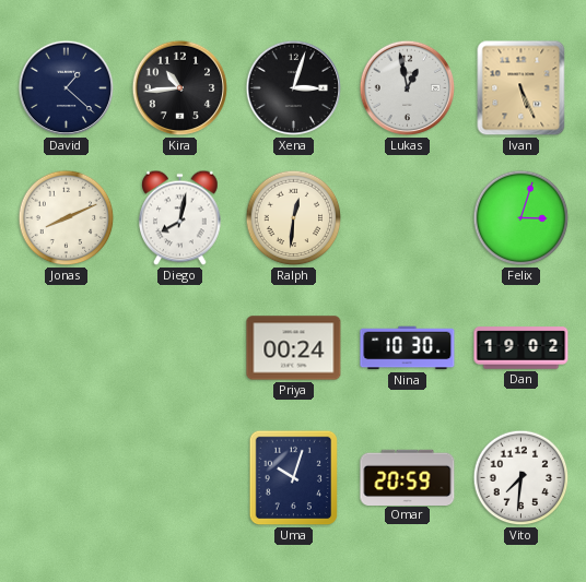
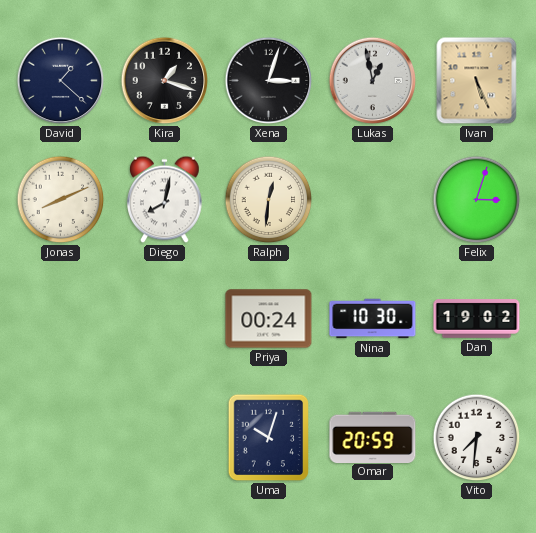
Kira: 10:44 -> 1:18
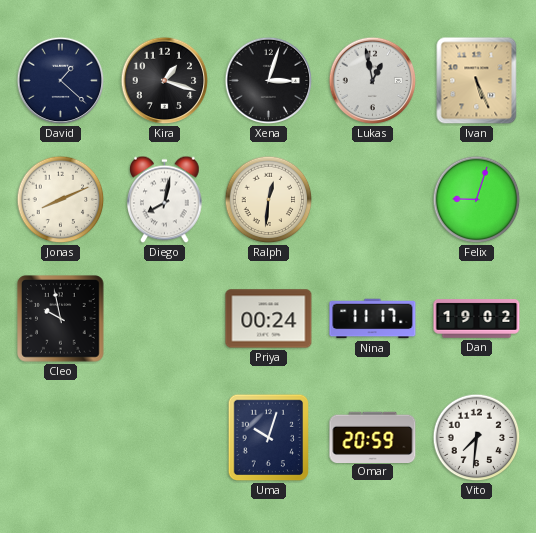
Felix: 3:03 -> 9:03
Cleo: none -> 9:58
Nina: 10:30 -> 11:17
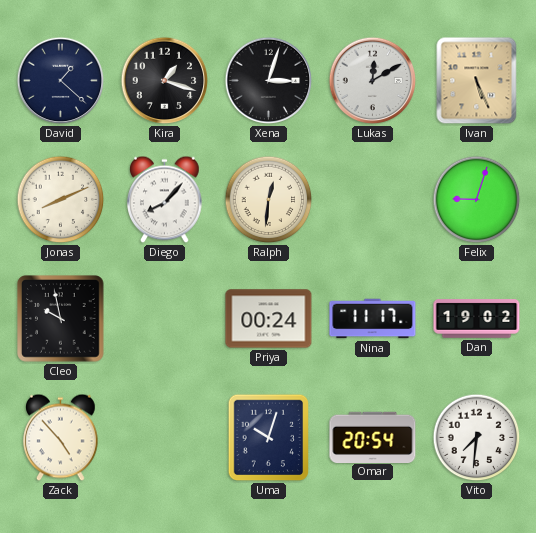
Lukas: 12:58 -> 12:10
Diego: 8:02 -> 8:07
Zack: none -> 4:53
Omar: 20:59 -> 20:54
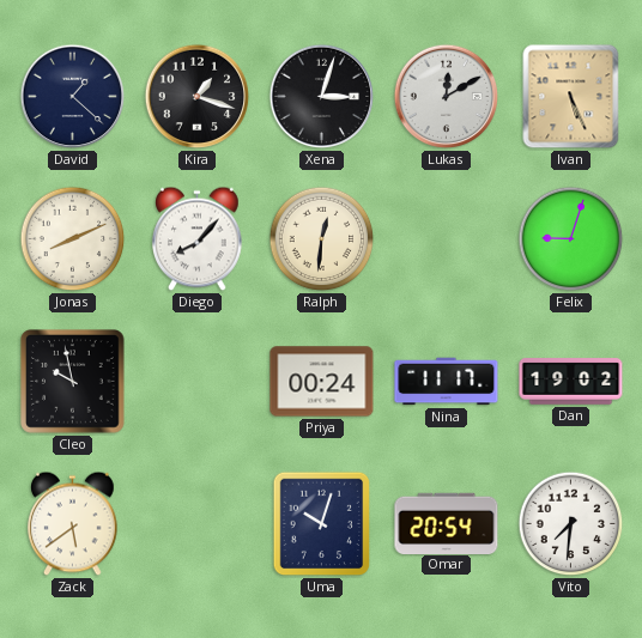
Zack: 4:53 -> 5:39
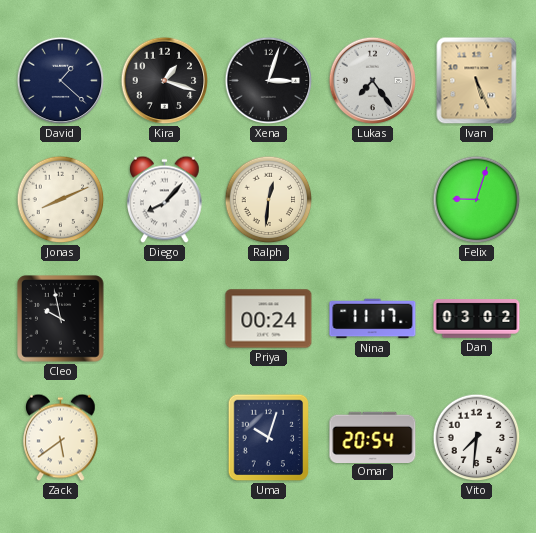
Lukas: 12:10 -> 7:24
Dan: 19:02 -> 03:02
